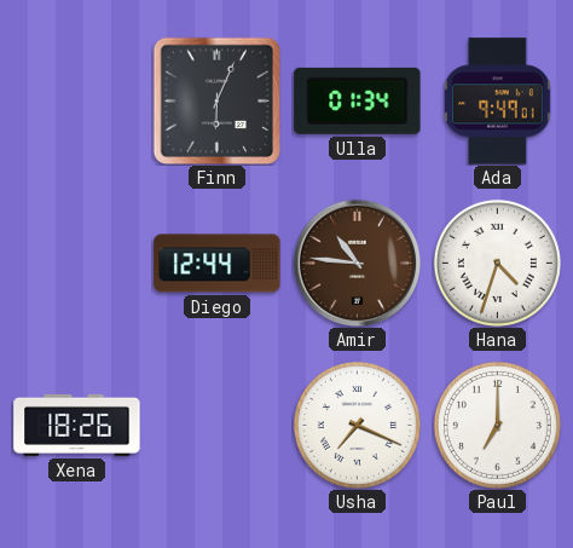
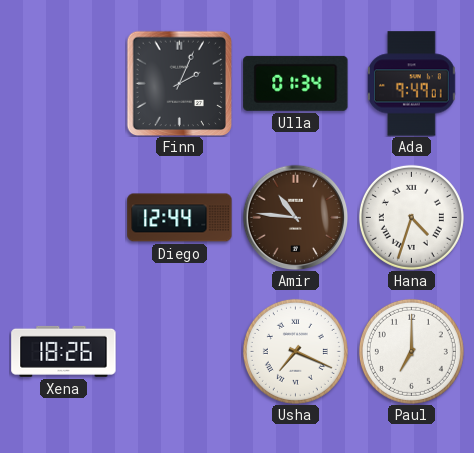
Finn: 6:04 -> 2:04
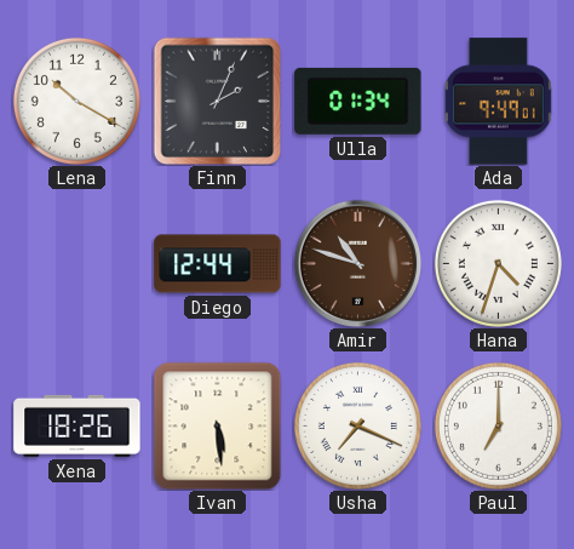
Lena: none -> 10:20
Amir: 10:46 -> 10:48
Ivan: none -> 5:29
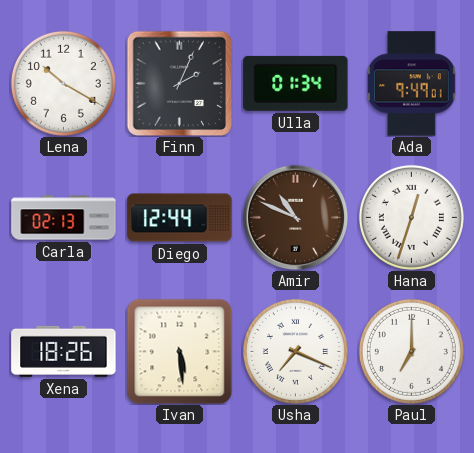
Carla: none -> 02:13
Amir: 10:48 -> 10:49
Hana: 4:33 -> 12:33
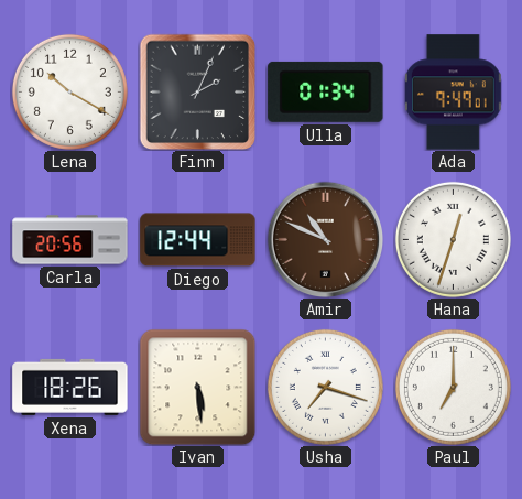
Carla: 02:13 -> 20:56
Usha: 7:19 -> 7:18
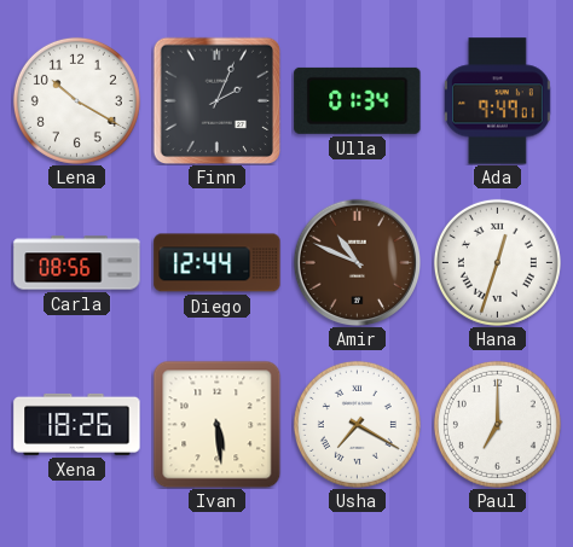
Carla: 20:56 -> 08:56
Usha: 7:18 -> 7:20
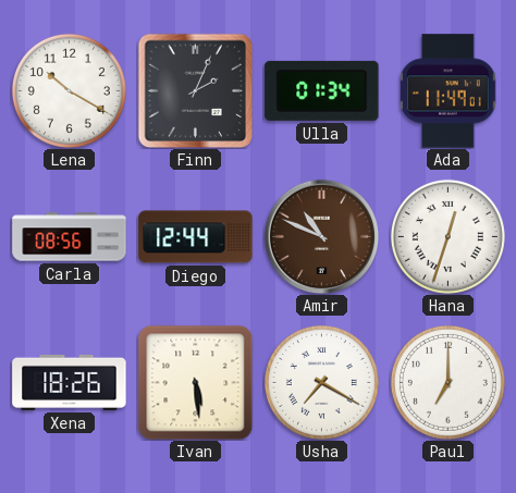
Ada: 9:49 -> 11:49
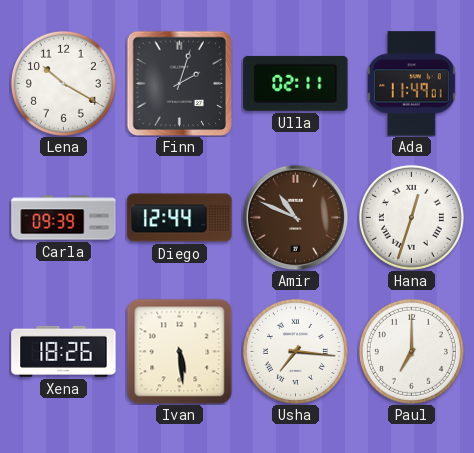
Finn: 2:04 -> 2:03
Ulla: 01:34 -> 02:11
Carla: 08:56 -> 09:39
Usha: 7:20 -> 7:16
